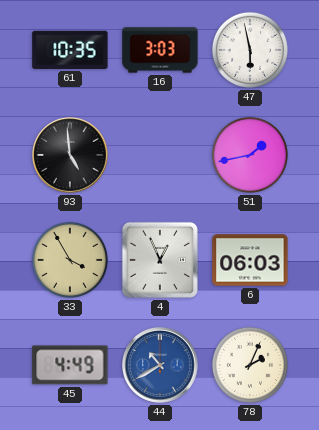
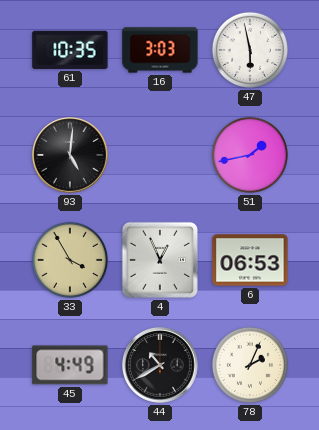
93: 4:59 -> 5:01
6: 06:03 -> 06:53
44 dial: blue -> black
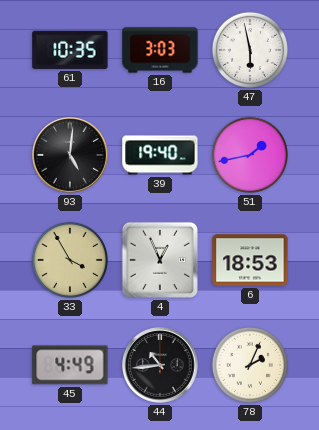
39: none -> 19:40
6: 06:53 -> 18:53
44: 10:40 -> 10:44
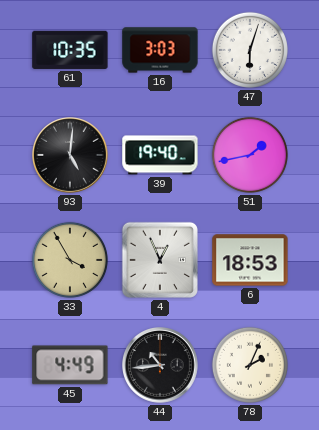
47: 5:58 -> 6:03
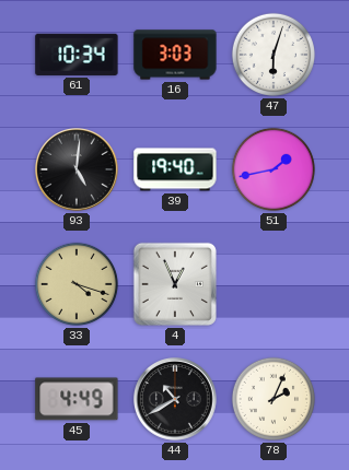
61: 10:35 -> 10:34
33: 3:55 -> 4:18
6: 18:53 -> none
44: 10:44 -> 10:40
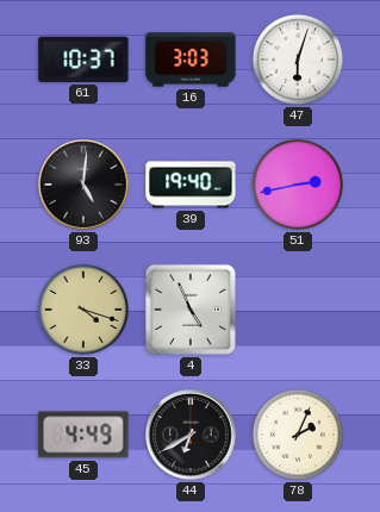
61: 10:34 -> 10:37
51: 1:43 -> 2:43
4: 12:56 -> 4:56
44: 10:40 -> 6:40
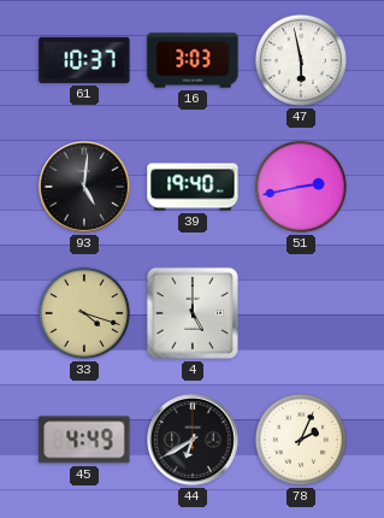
47: 6:03 -> 5:58
4: 4:56 -> 5:00
